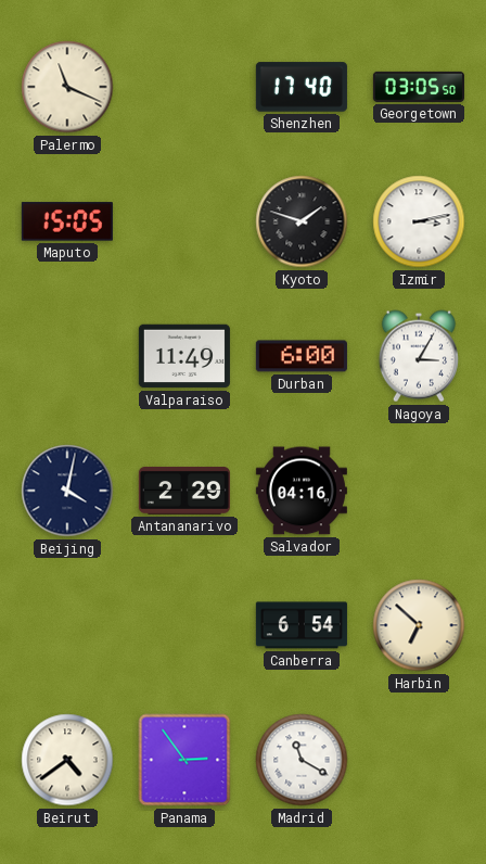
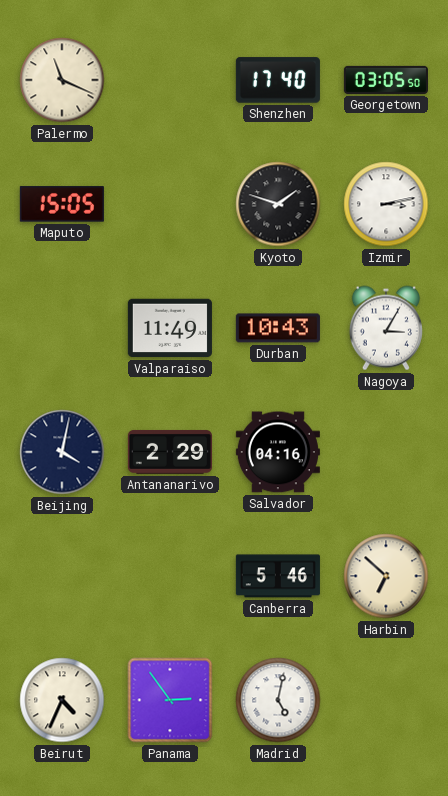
Durban: 6:00 -> 10:43
Canberra: 6:54 -> 5:46
Beirut: 4:39 -> 4:34
Madrid: 11:20 -> 5:02
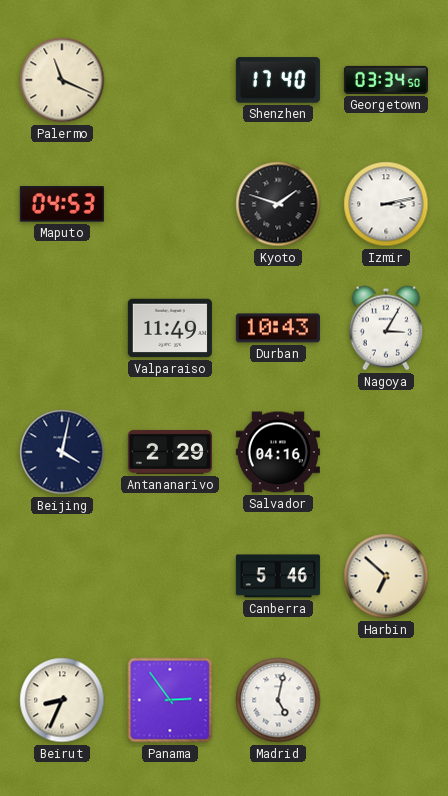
Georgetown: 03:05 -> 03:34
Maputo: 15:05 -> 04:53
Beirut: 4:34 -> 8:34
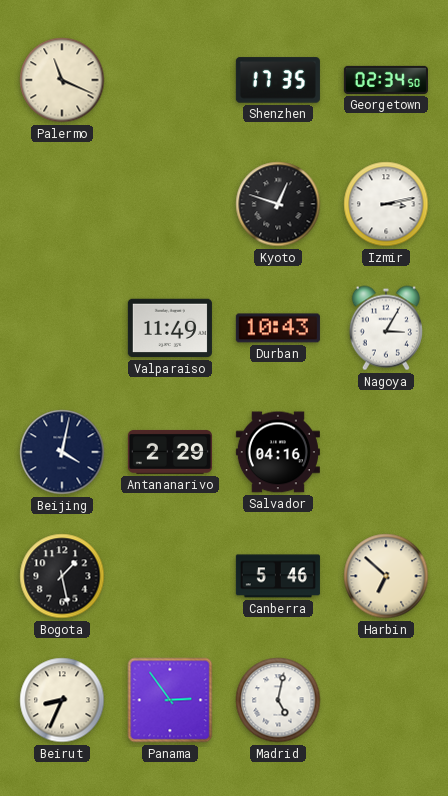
Shenzhen: 17:40 -> 17:35
Georgetown: 03:34 -> 02:34
Maputo: 04:53 -> none
Kyoto: 1:48 -> 12:48
Bogota: none -> 1:28
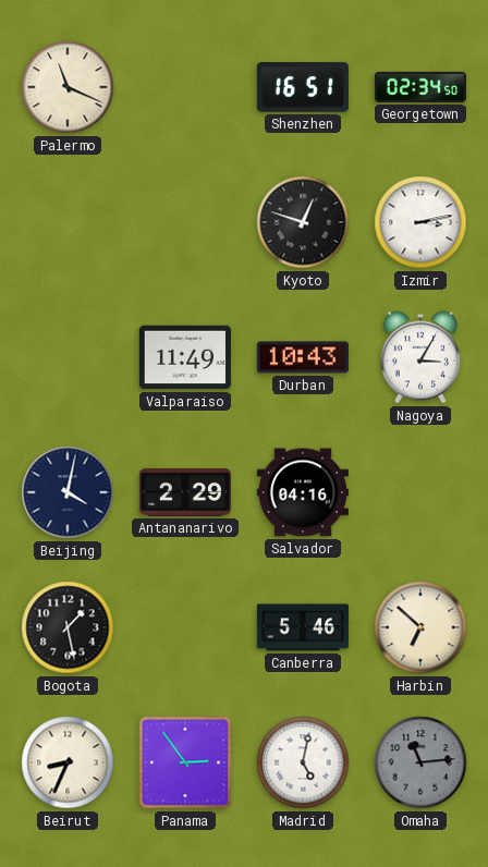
Shenzhen: 17:35 -> 16:51
Omaha: none -> 11:14
